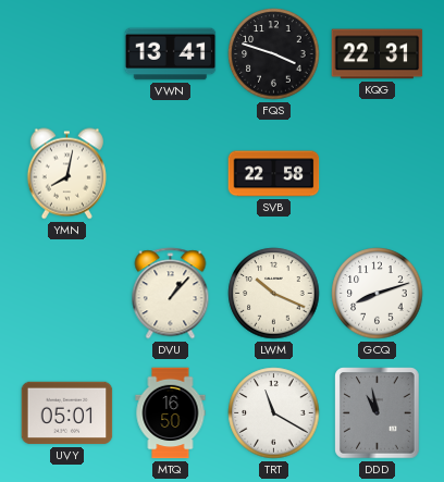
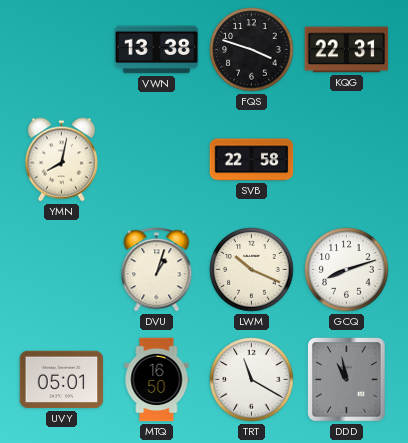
VWN: 13:41 -> 13:38
DVU: 1:07 -> 1:03
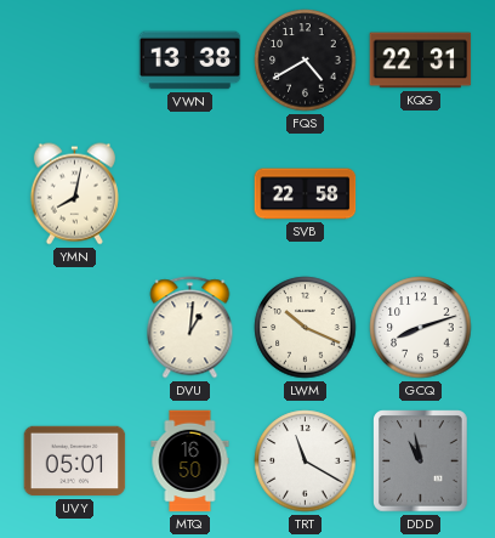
FQS: 3:48 -> 4:40
DVU: 1:03 -> 1:01
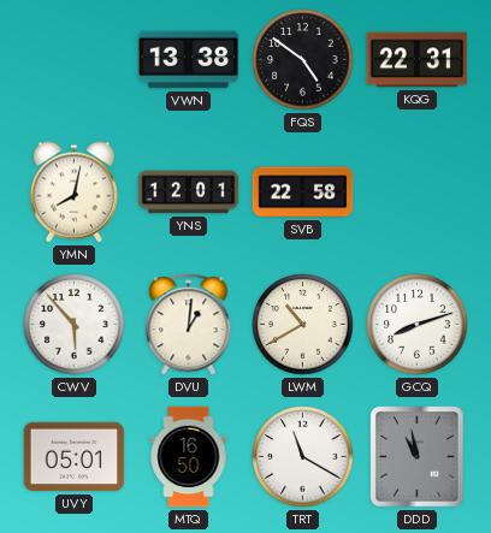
FQS: 4:40 -> 4:51
YNS: none -> 12:01
CWV: none -> 5:53
LWM: 10:19 -> 10:40
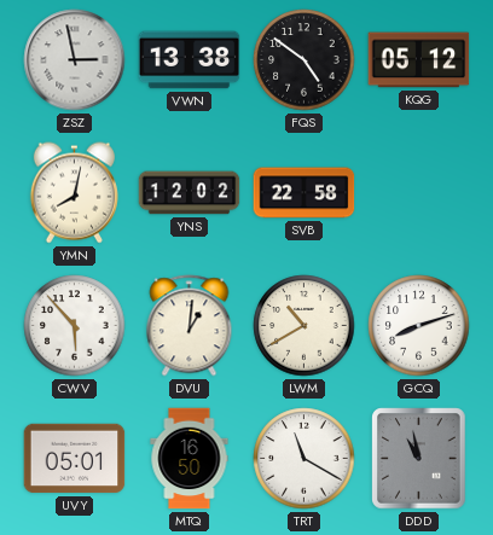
ZSZ: none -> 2:58
KQG: 22:31 -> 05:12
YNS: 12:01 -> 12:02
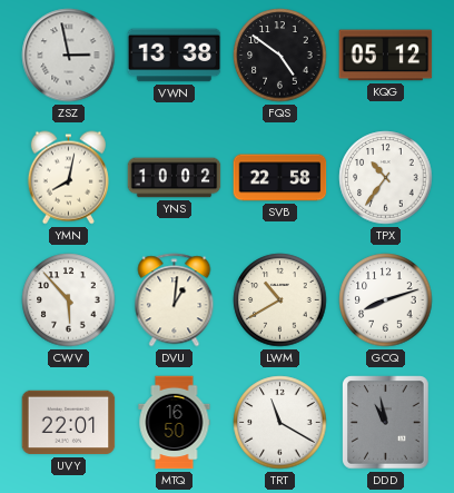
YNS: 12:02 -> 10:02
TPX: none -> 10:36
UVY: 05:01 -> 22:01
